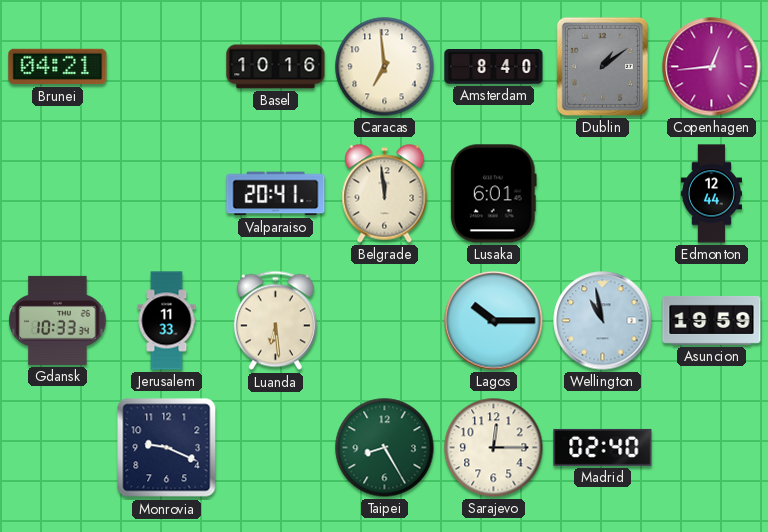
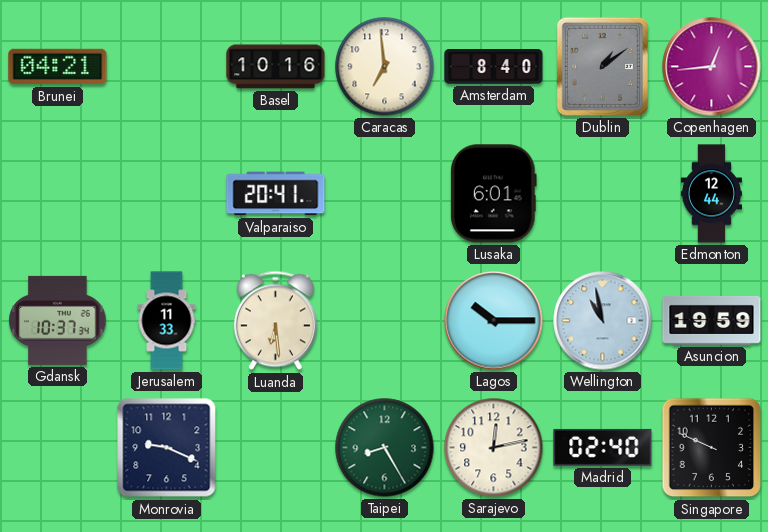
Belgrade: 11:59 -> none
Gdansk: 10:33 -> 10:37
Sarajevo: 12:15 -> 12:13
Singapore: none -> 9:49
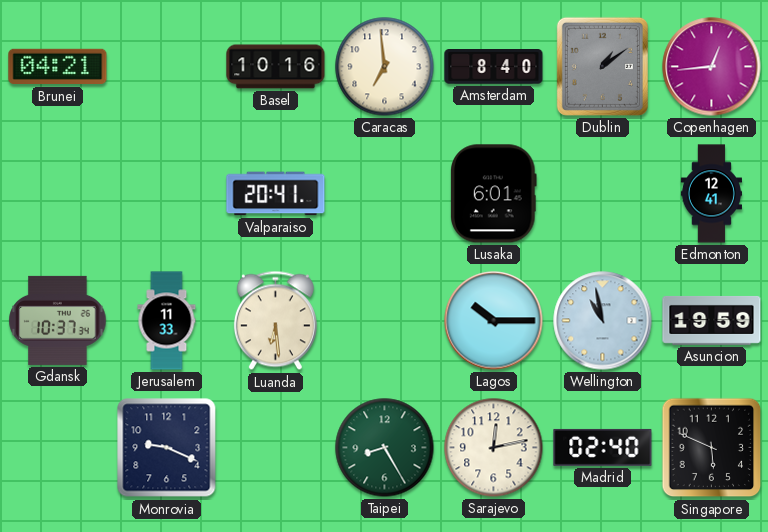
Edmonton: 12:44 -> 12:41
Singapore: 9:49 -> 5:49
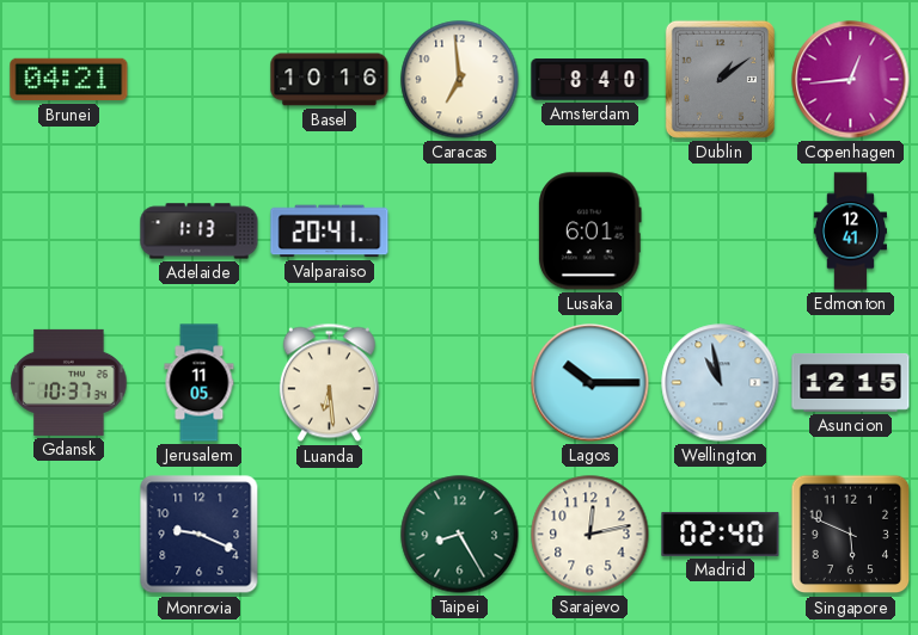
Adelaide: none -> 1:13
Jerusalem: 11:33 -> 11:05
Asuncion: 19:59 -> 12:15
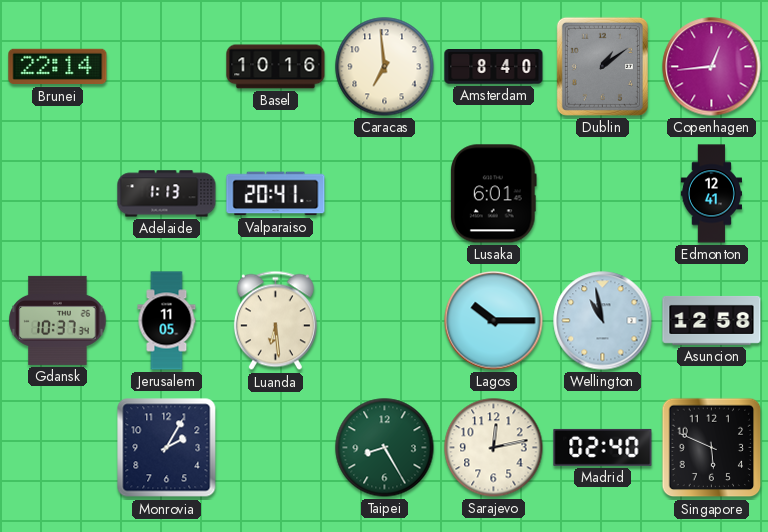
Brunei: 04:21 -> 22:14
Asuncion: 12:15 -> 12:58
Monrovia: 9:19 -> 2:05
